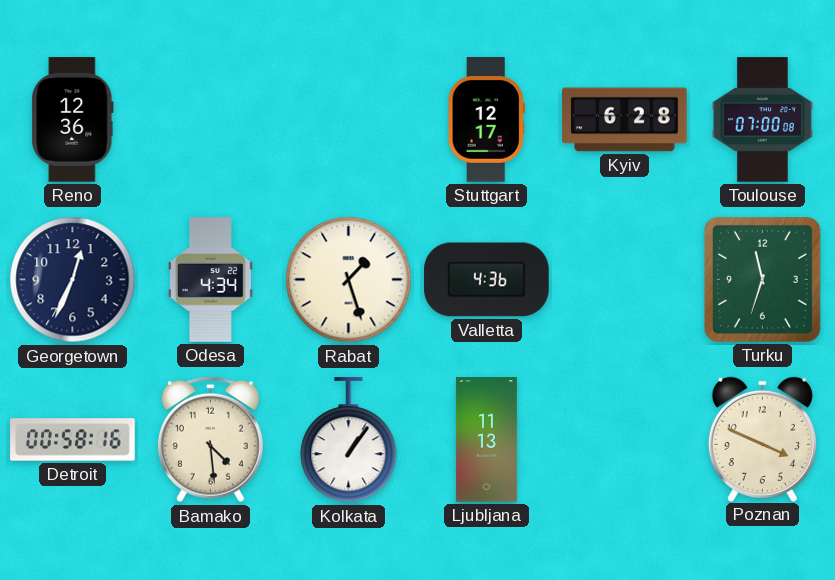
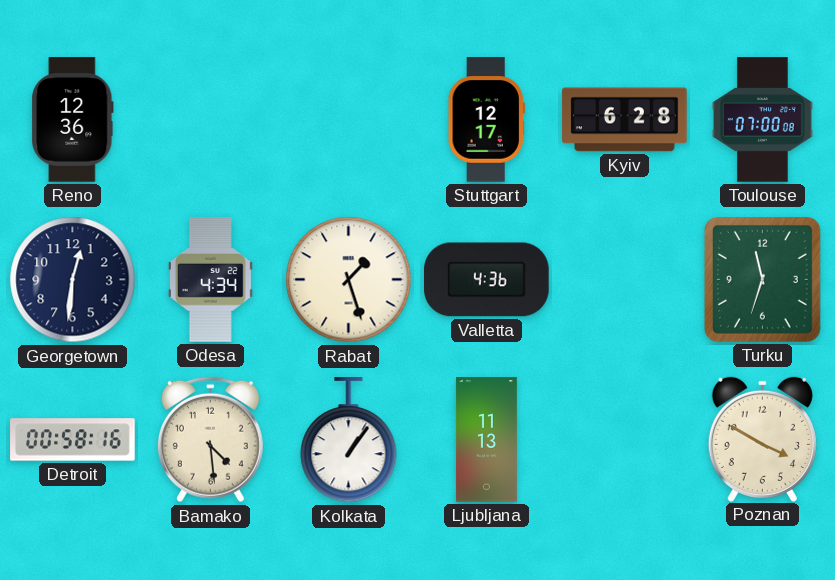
Georgetown: 12:34 -> 12:31
Poznan: 3:49 -> 3:50
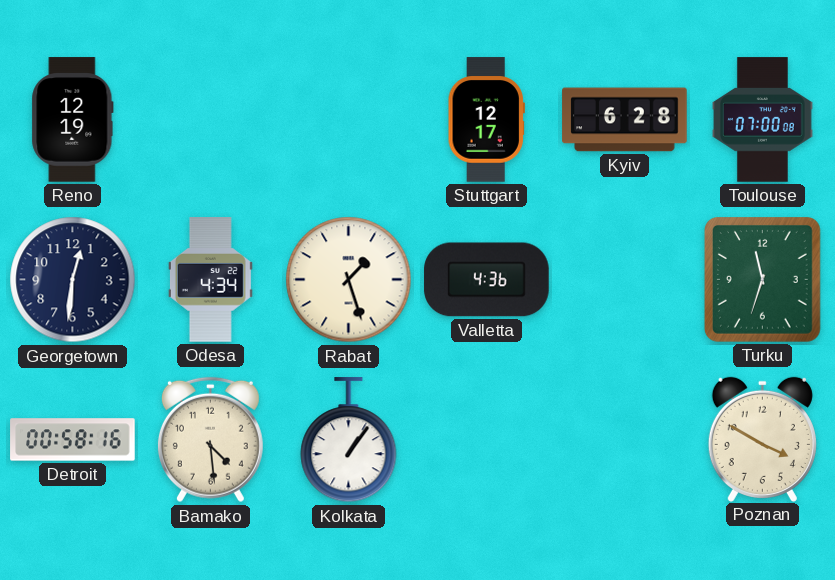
Reno: 12:36 -> 12:19
Ljubljana: 11:13 -> none
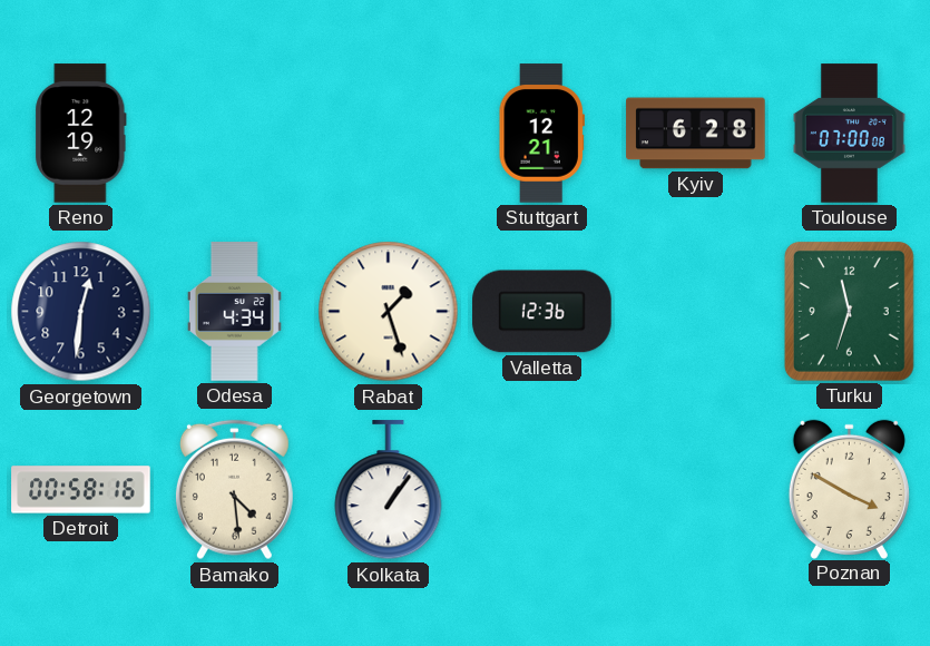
Stuttgart: 12:17 -> 12:21
Valletta: 4:36 -> 12:36
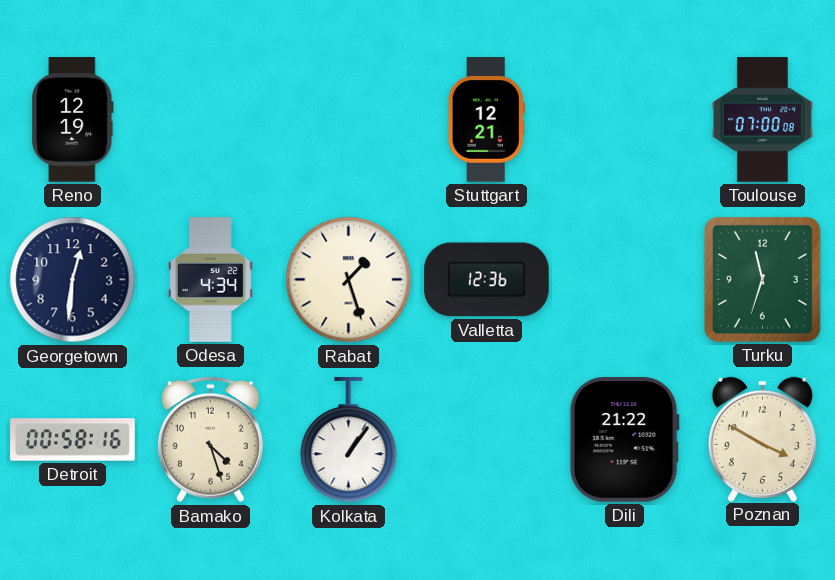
Kyiv: 6:28 -> none
Bamako: 4:29 -> 4:27
Dili: none -> 21:22
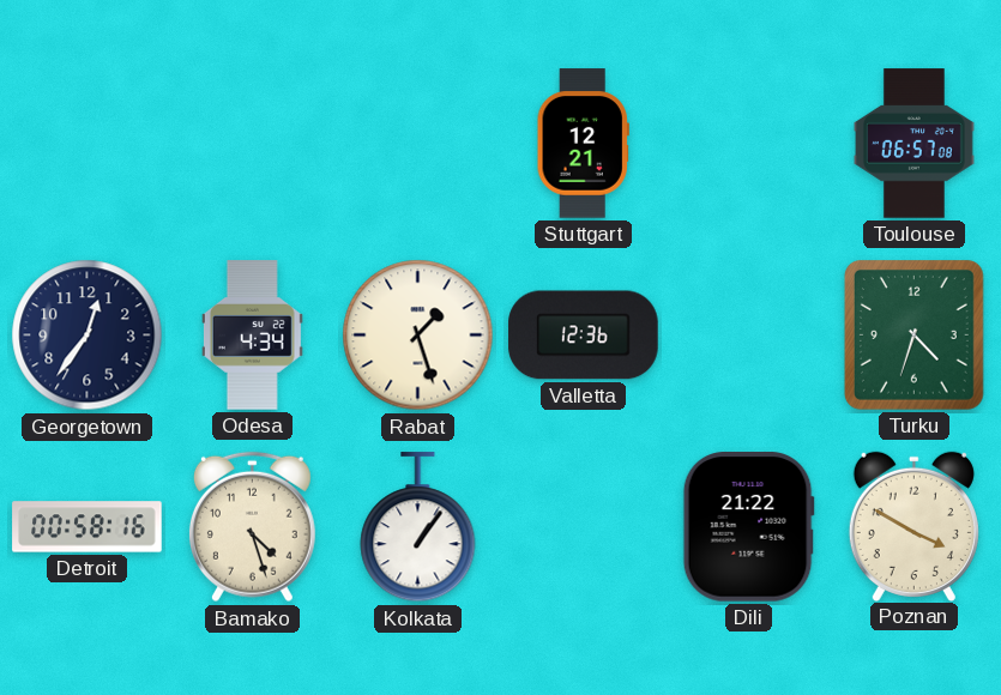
Reno: 12:19 -> none
Toulouse: 07:00 -> 06:57
Georgetown: 12:31 -> 12:36
Turku: 11:33 -> 4:33
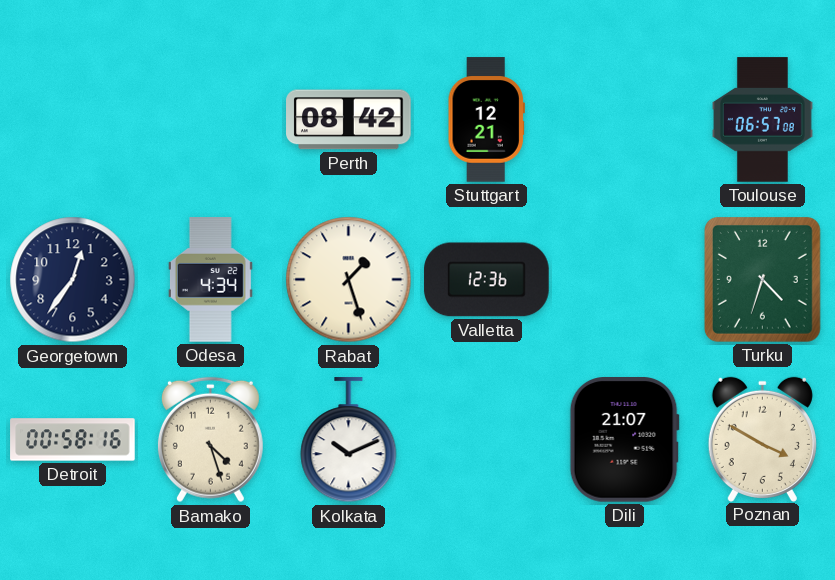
Perth: none -> 08:42
Kolkata: 1:06 -> 10:11
Dili: 21:22 -> 21:07
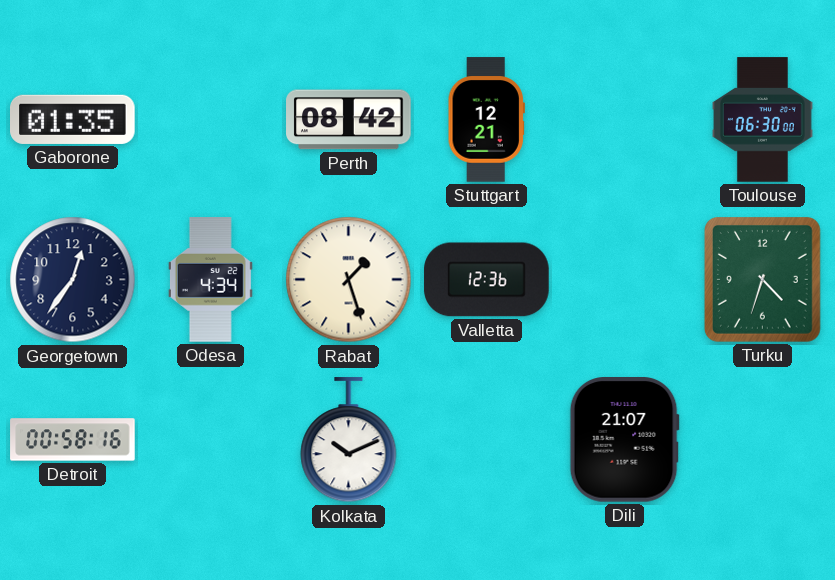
Gaborone: none -> 01:35
Toulouse: 06:57 -> 06:30
Bamako: 4:27 -> none
Poznan: 3:50 -> none
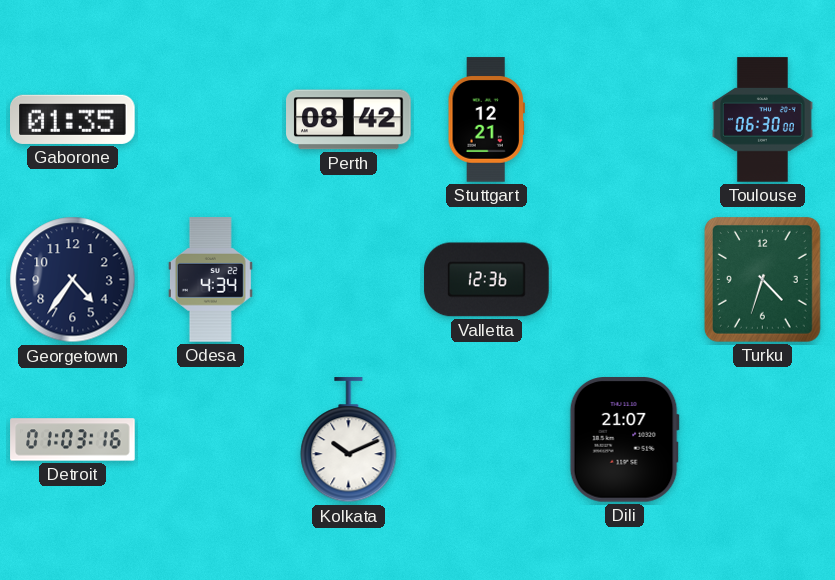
Georgetown: 12:36 -> 4:36
Rabat: 1:27 -> none
Detroit: 00:58 -> 01:03
